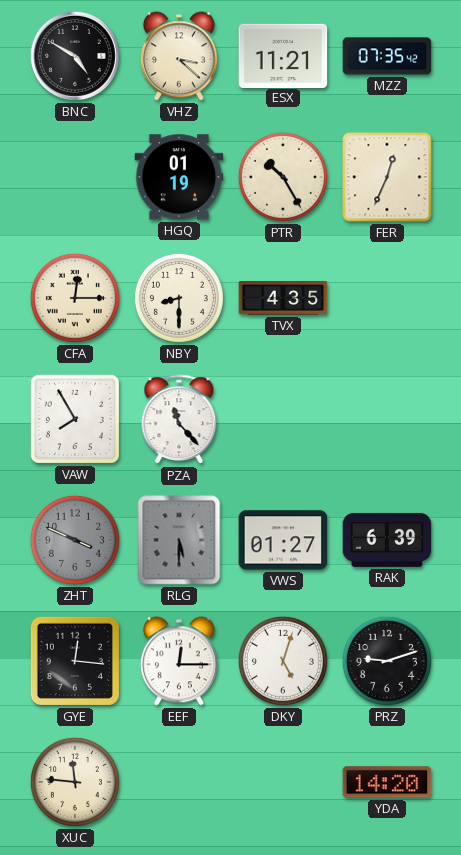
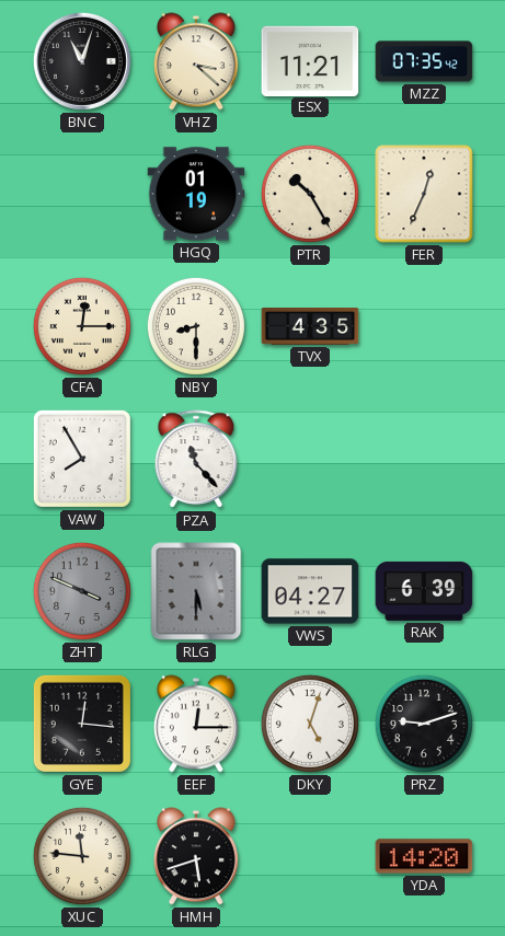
BNC: 4:50 -> 11:03
VWS: 01:27 -> 04:27
HMH: none -> 5:42
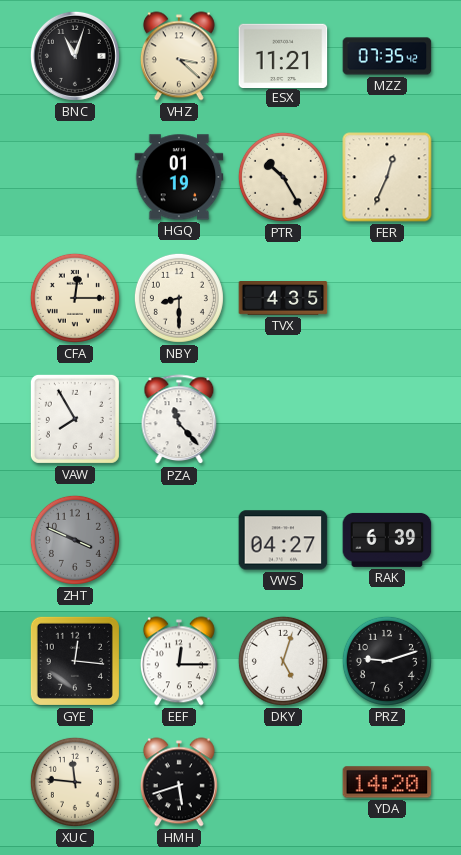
RLG: 5:30 -> none
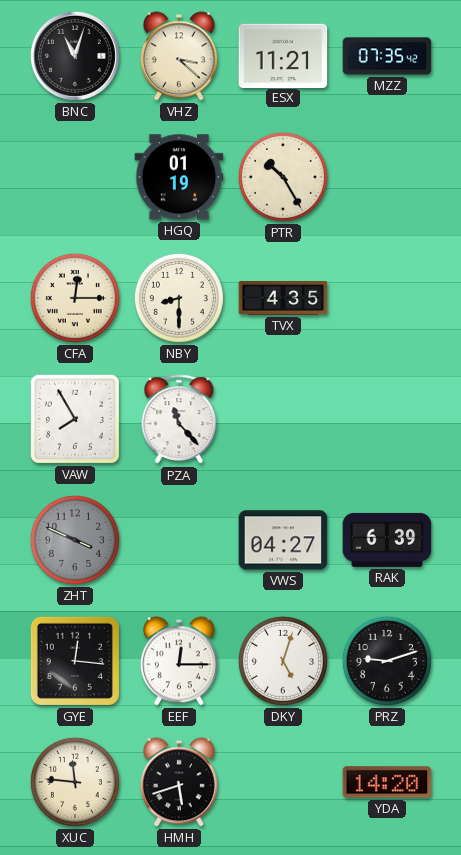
FER: 12:34 -> none
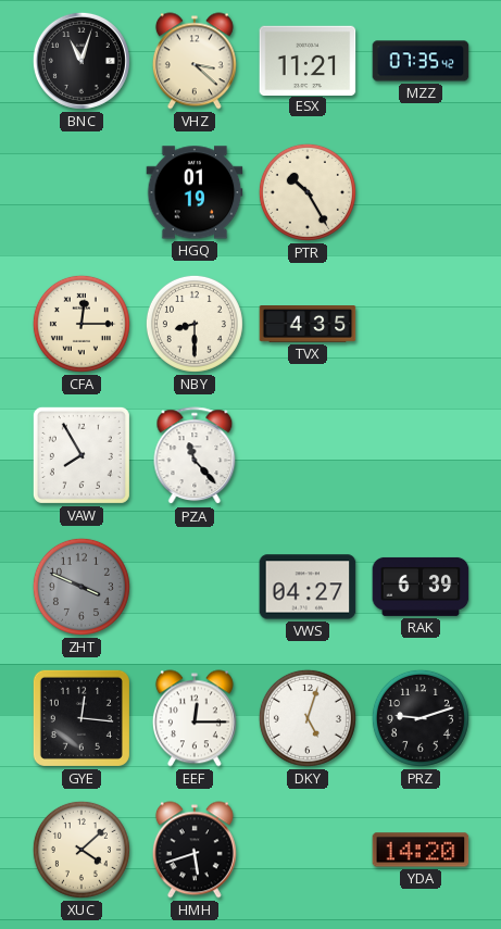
XUC: 11:46 -> 4:08
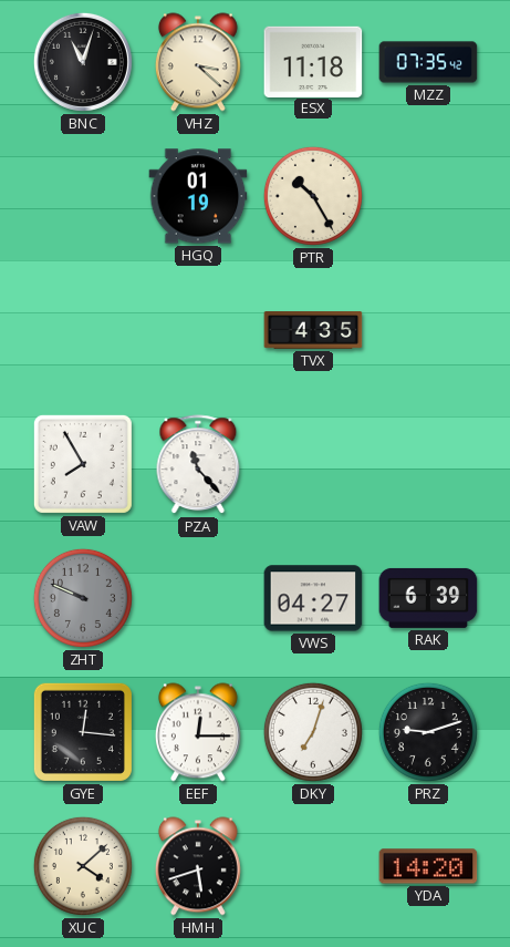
ESX: 11:21 -> 11:18
CFA: 12:15 -> none
NBY: 8:30 -> none
ZHT: 3:49 -> 9:49
DKY: 5:03 -> 7:03
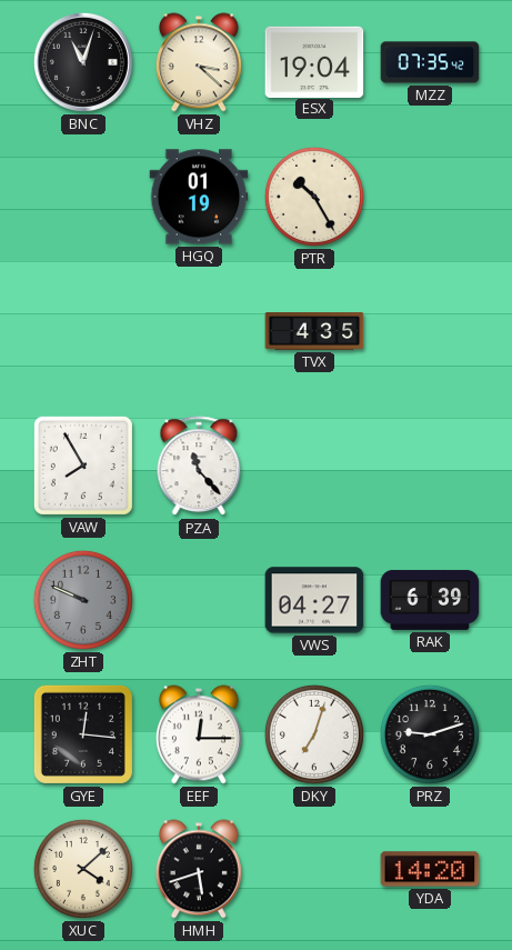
ESX: 11:18 -> 19:04
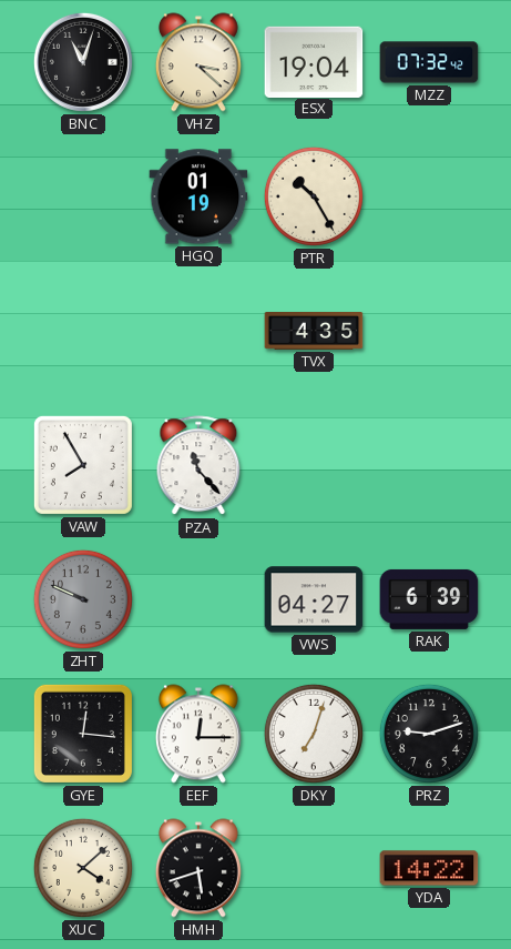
MZZ: 07:35 -> 07:32
YDA: 14:20 -> 14:22
